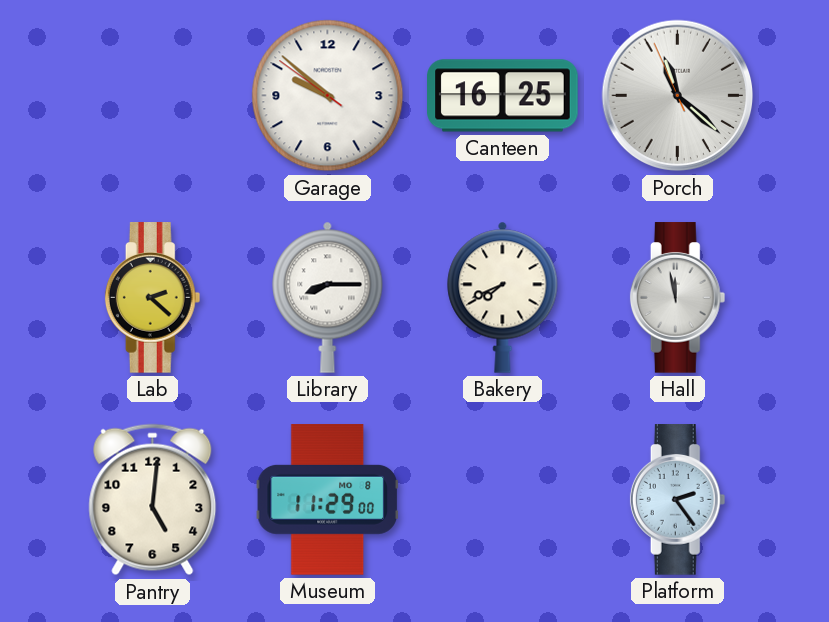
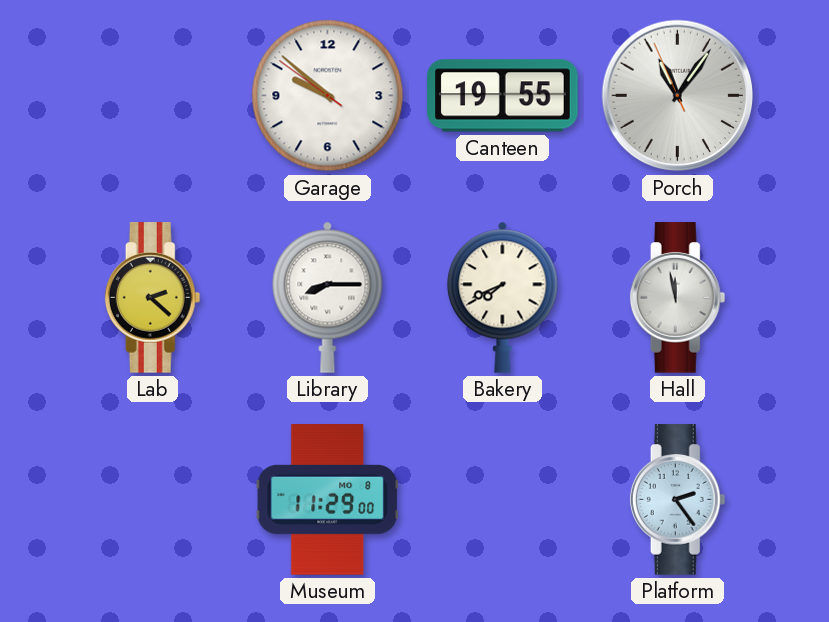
Canteen: 16:25 -> 19:55
Porch: 11:21 -> 11:05
Pantry: 5:01 -> none
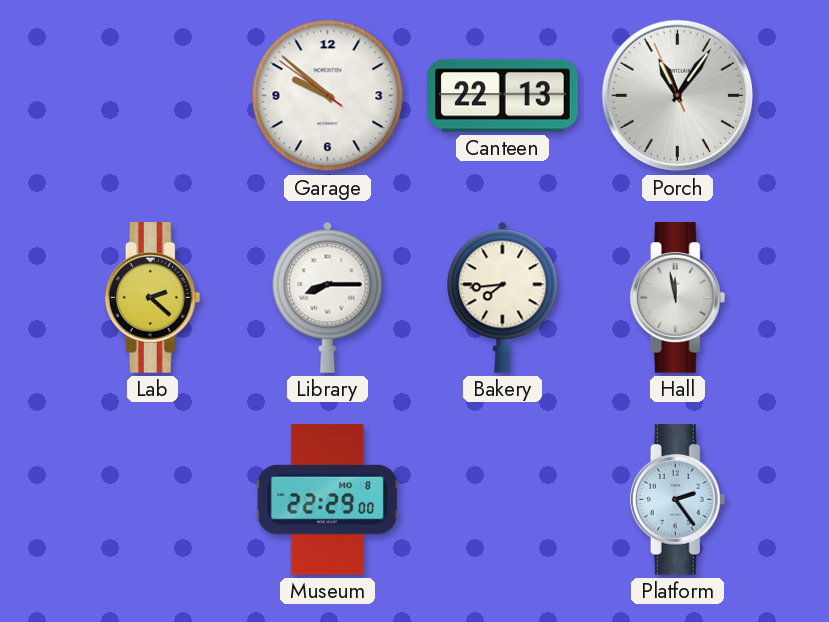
Canteen: 19:55 -> 22:13
Bakery: 7:41 -> 7:44
Museum: 11:29 -> 22:29
